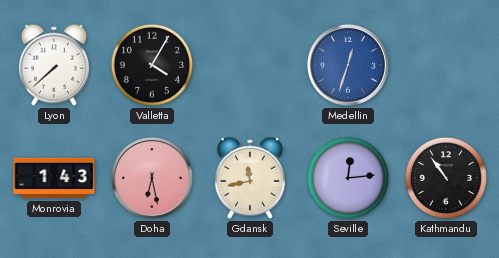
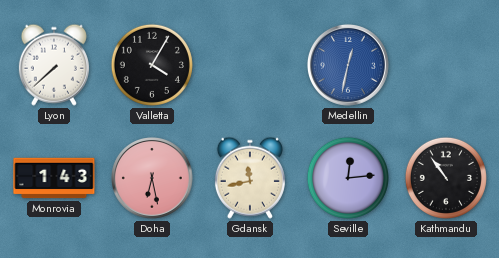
Medellin: 12:33 -> 12:32
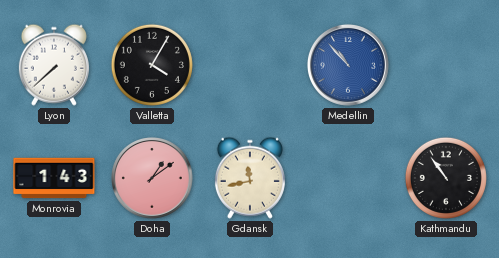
Medellin: 12:32 -> 10:53
Doha: 6:28 -> 1:09
Seville: 12:14 -> none
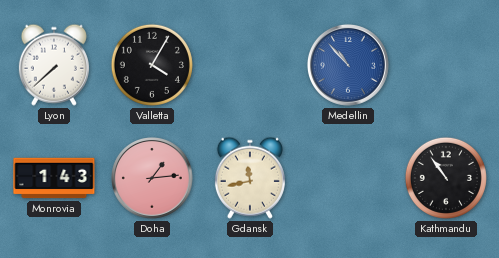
Doha: 1:09 -> 1:14
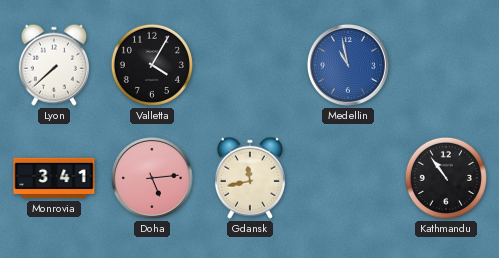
Medellin: 10:53 -> 10:58
Monrovia: 1:43 -> 3:41
Doha: 1:14 -> 5:14
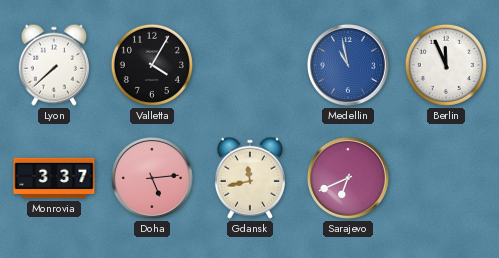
Berlin: none -> 11:56
Monrovia: 3:41 -> 3:37
Sarajevo: none -> 6:41
Kathmandu: 10:54 -> none
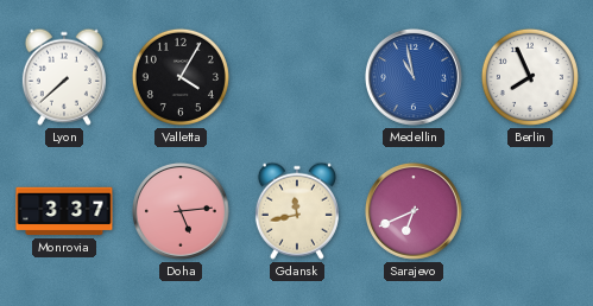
Berlin: 11:56 -> 7:56
